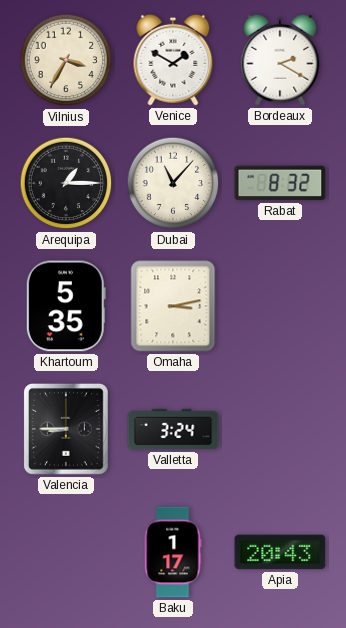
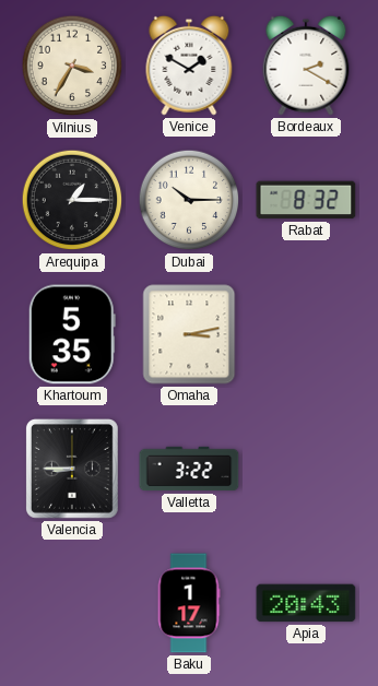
Dubai: 11:07 -> 10:15
Valletta: 3:24 -> 3:22
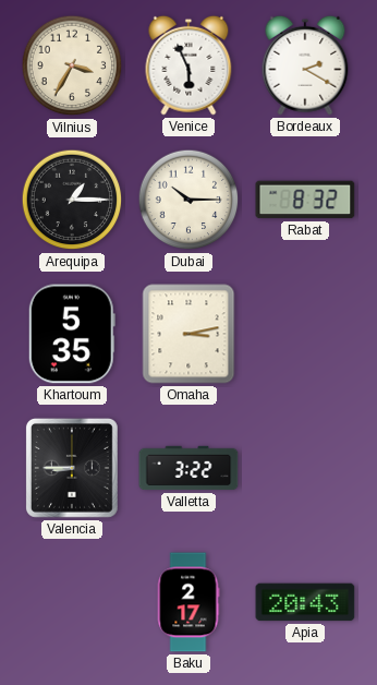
Venice: 1:50 -> 5:56
Baku: 1:17 -> 2:17
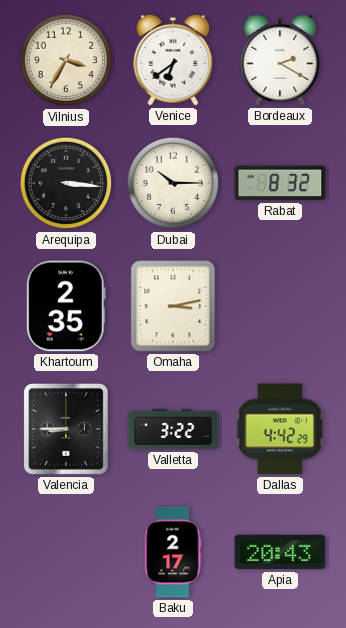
Venice: 5:56 -> 6:39
Arequipa: 1:15 -> 3:16
Khartoum: 5:35 -> 2:35
Dallas: none -> 4:42
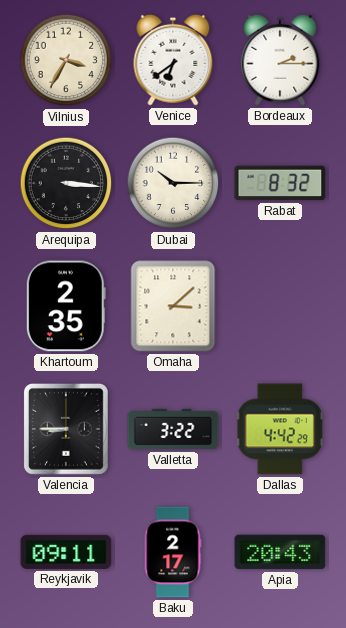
Bordeaux: 2:20 -> 2:15
Omaha: 3:13 -> 3:08
Reykjavik: none -> 09:11
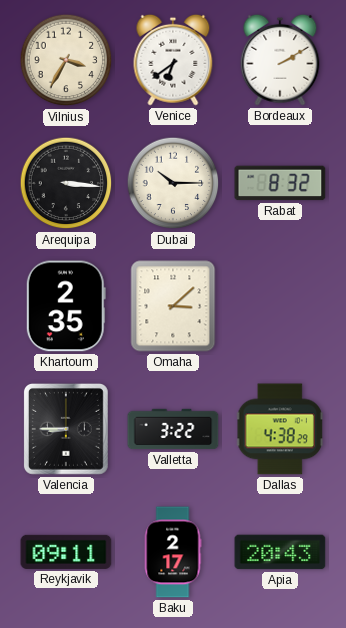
Bordeaux: 2:15 -> 2:10
Dallas: 4:42 -> 4:38
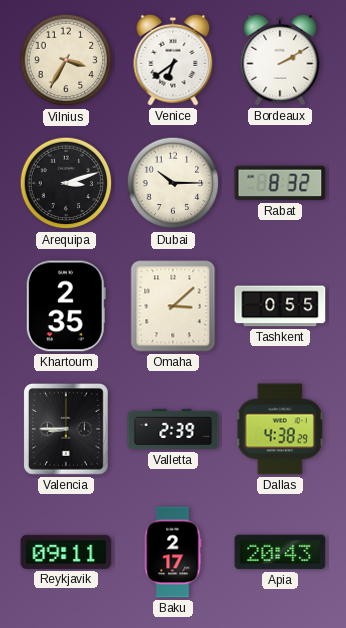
Arequipa: 3:16 -> 3:12
Tashkent: none -> 0:55
Valletta: 3:22 -> 2:39
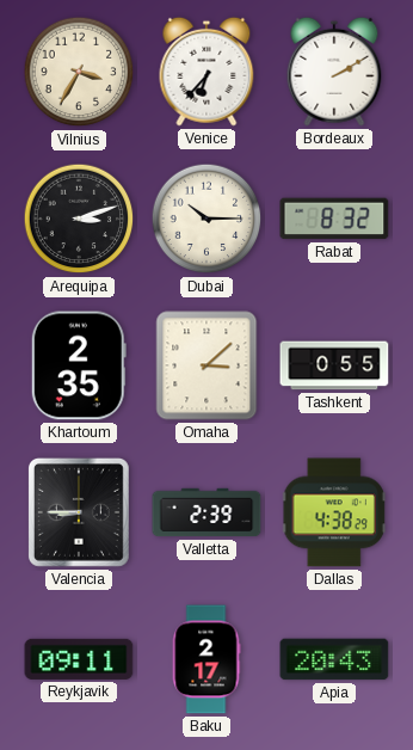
Venice: 6:39 -> 6:37
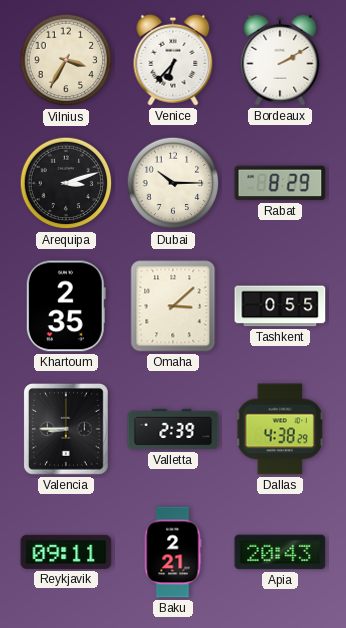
Rabat: 8:32 -> 8:29
Baku: 2:17 -> 2:21
